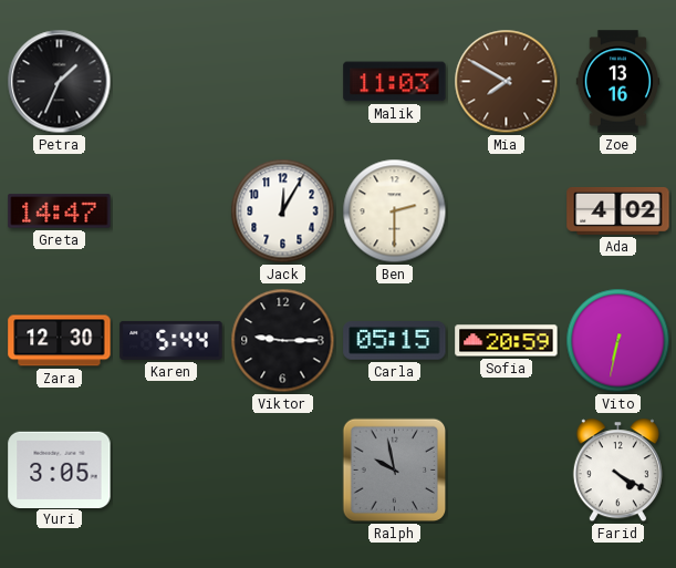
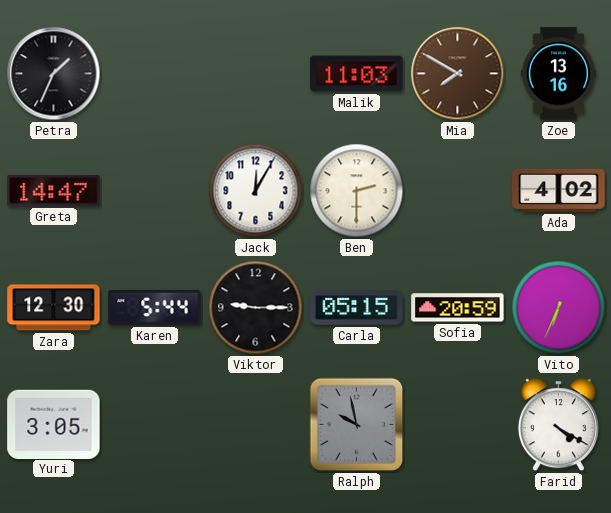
Vito: 6:32 -> 6:34
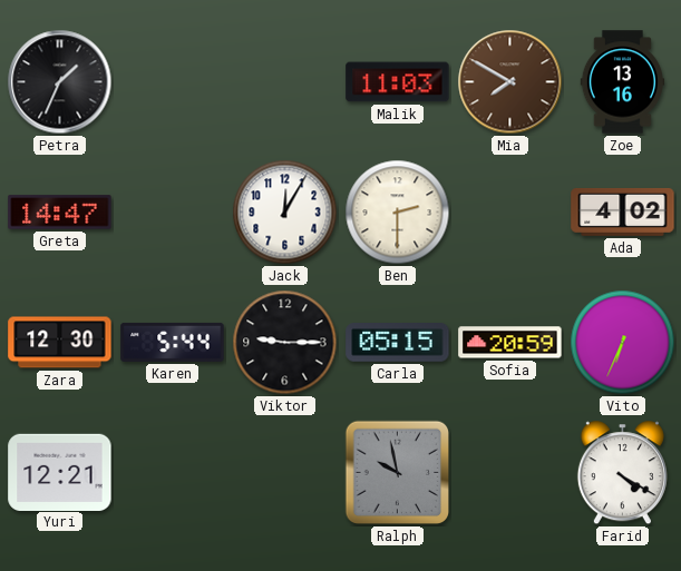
Yuri: 3:05 -> 12:21
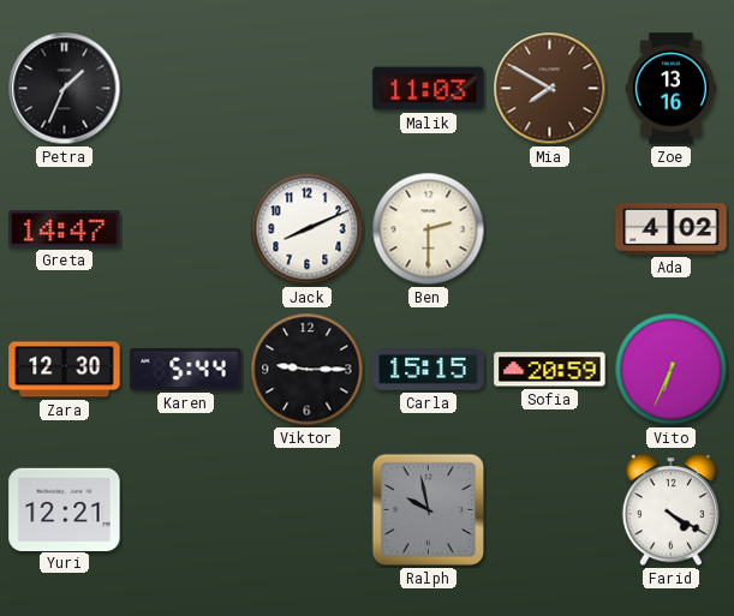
Jack: 12:05 -> 8:11
Carla: 05:15 -> 15:15
